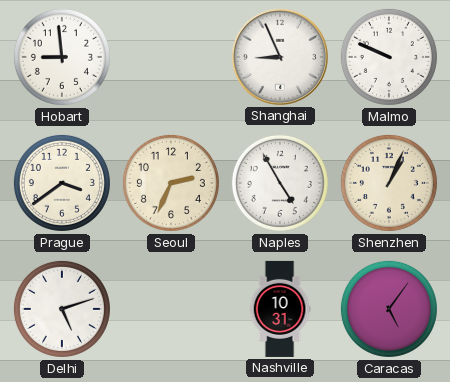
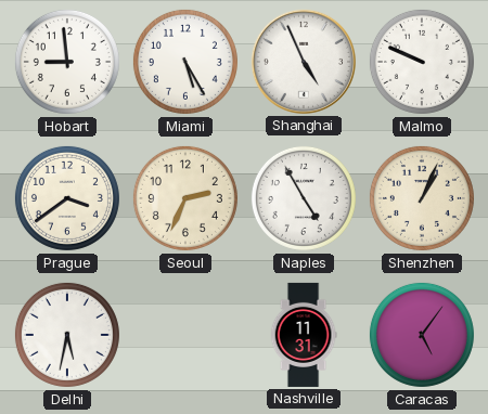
Miami: none -> 5:25
Shanghai: 8:56 -> 4:56
Delhi: 5:12 -> 5:32
Nashville: 10:31 -> 11:31
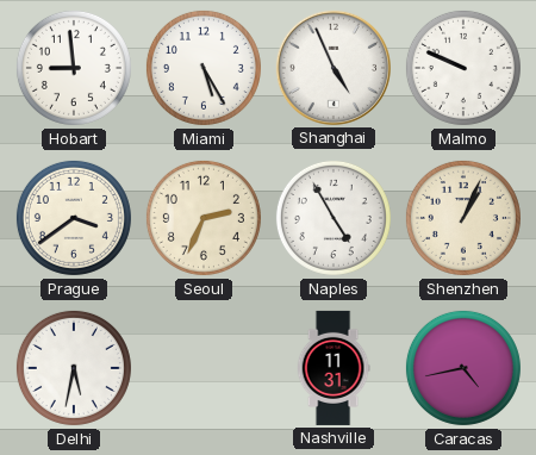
Caracas: 5:06 -> 4:43
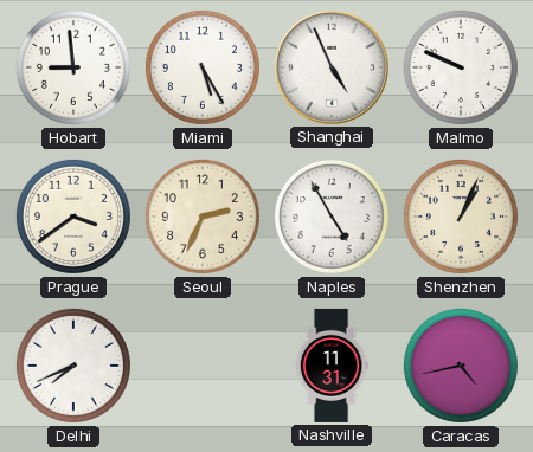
Delhi: 5:32 -> 7:41
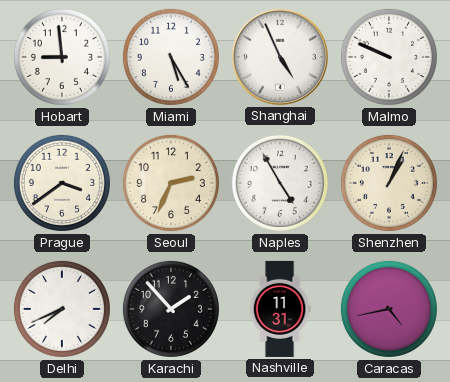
Karachi: none -> 1:53
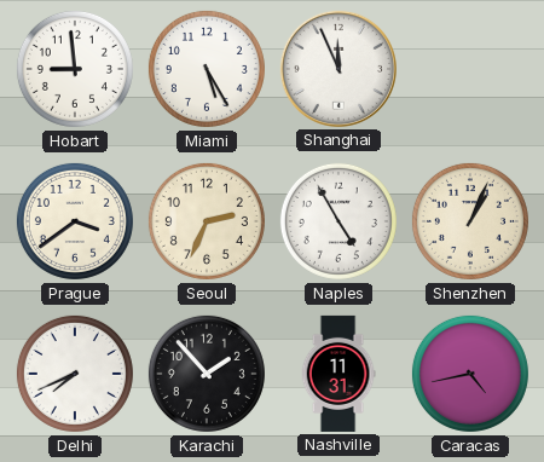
Shanghai: 4:56 -> 11:56
Malmo: 9:49 -> none
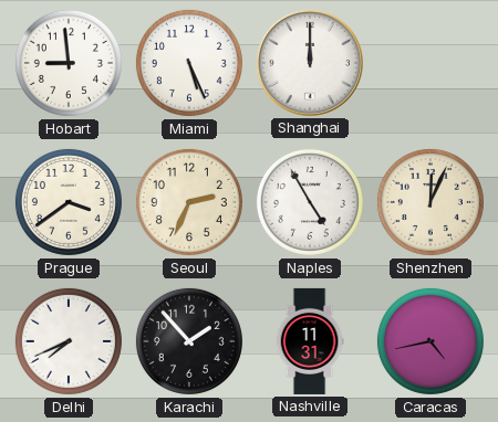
Miami: 5:25 -> 5:26
Shanghai: 11:56 -> 12:00
Shenzhen: 1:04 -> 12:04
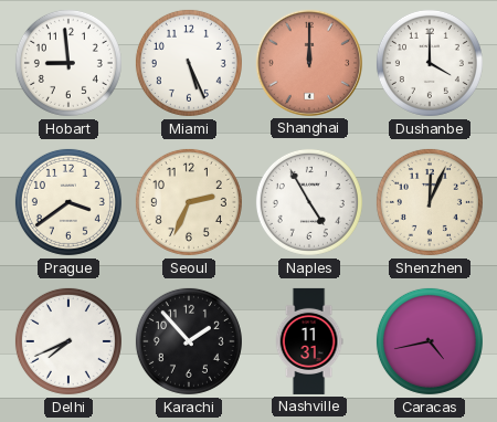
Shanghai dial: white -> salmon
Dushanbe: none -> 4:00
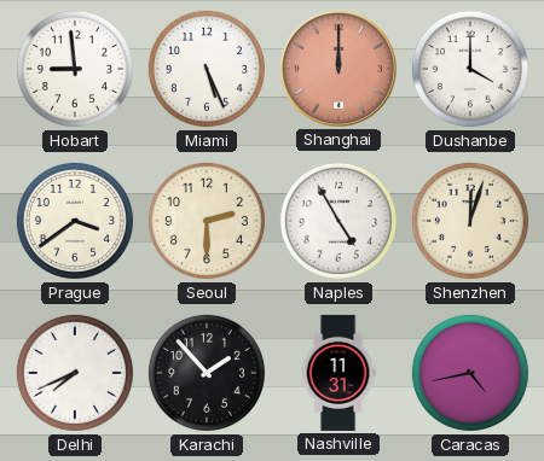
Seoul: 2:34 -> 2:30
Shenzhen: 12:04 -> 12:03
